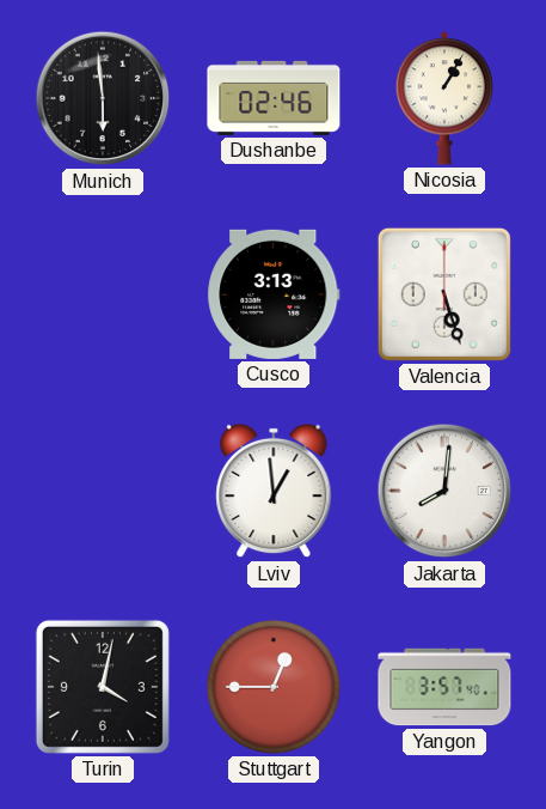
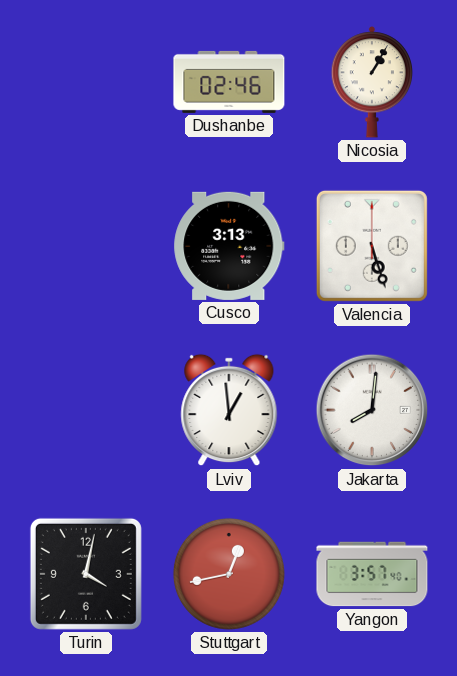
Munich: 5:59 -> none
Stuttgart: 12:45 -> 12:43
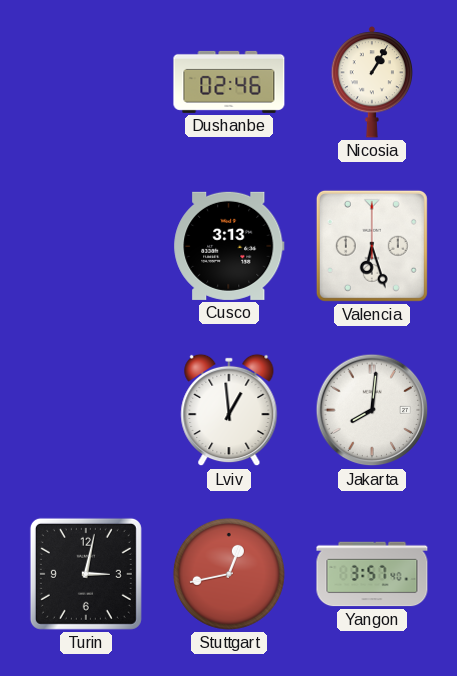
Valencia: 5:27 -> 6:27
Turin: 4:02 -> 3:02
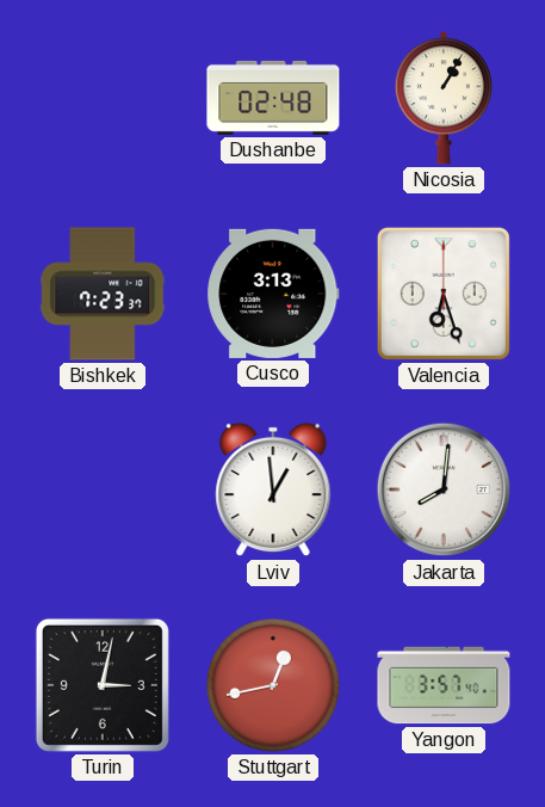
Dushanbe: 02:46 -> 02:48
Bishkek: none -> 7:23
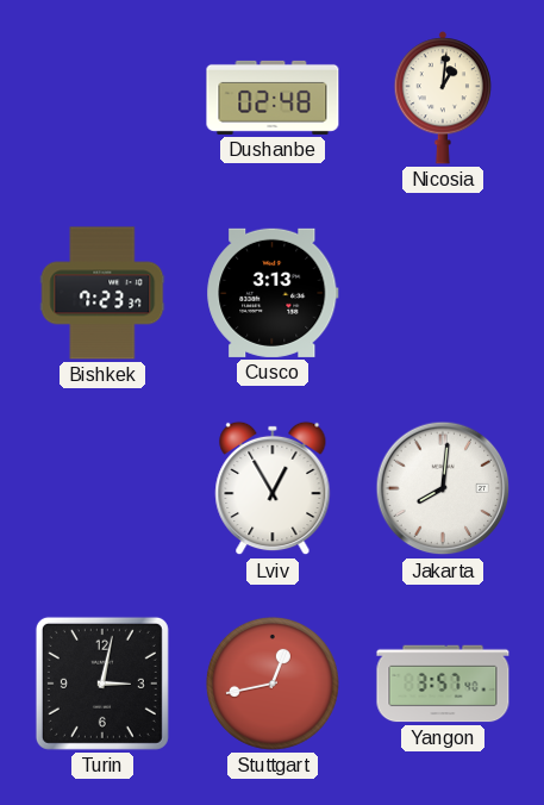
Nicosia: 1:05 -> 1:01
Valencia: 6:27 -> none
Lviv: 12:59 -> 12:55
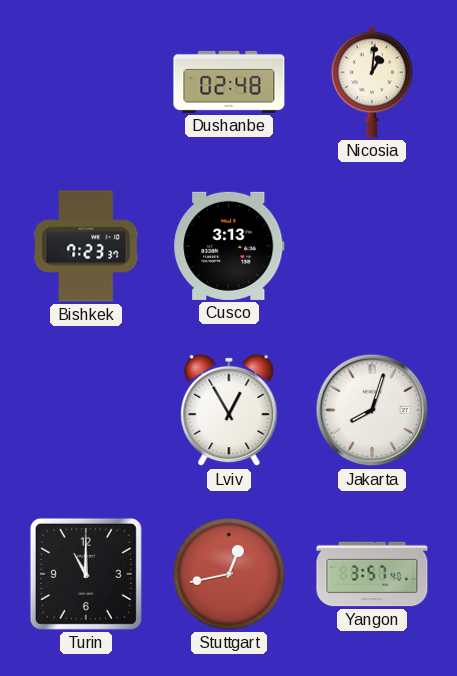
Jakarta: 8:01 -> 8:03
Turin: 3:02 -> 11:00
